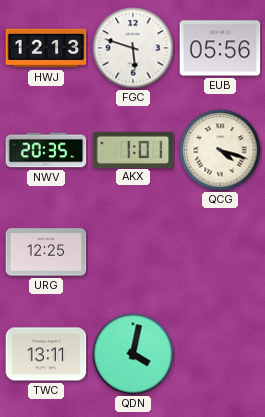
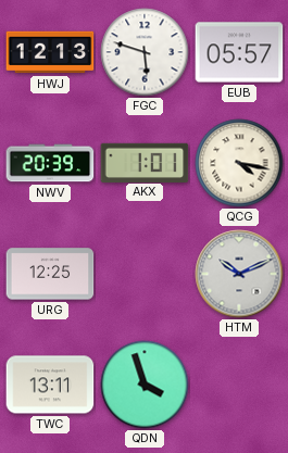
EUB: 05:56 -> 05:57
NWV: 20:35 -> 20:39
QCG: 4:18 -> 4:17
HTM: none -> 10:11
QDN: 4:02 -> 3:57
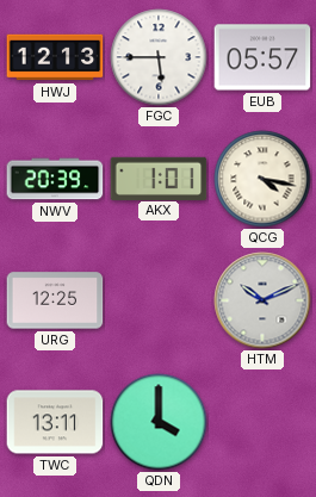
FGC: 5:48 -> 5:45
QDN: 3:57 -> 4:00
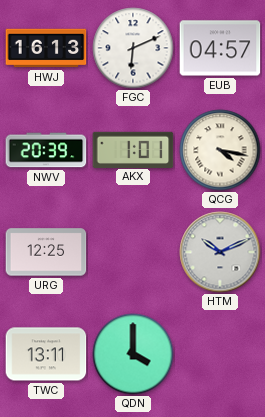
HWJ: 12:13 -> 16:13
FGC: 5:45 -> 6:11
EUB: 05:57 -> 04:57
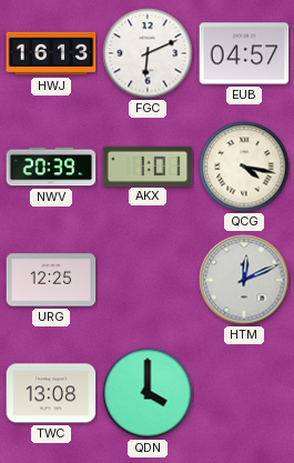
HTM: 10:11 -> 12:11
TWC: 13:11 -> 13:08
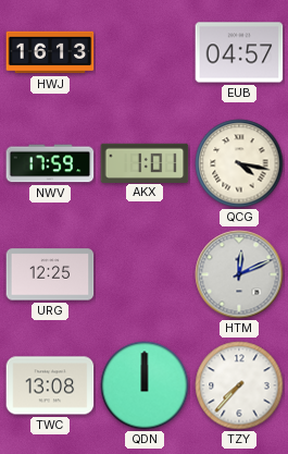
FGC: 6:11 -> none
NWV: 20:39 -> 17:59
QDN: 4:00 -> 12:00
TZY: none -> 7:37
